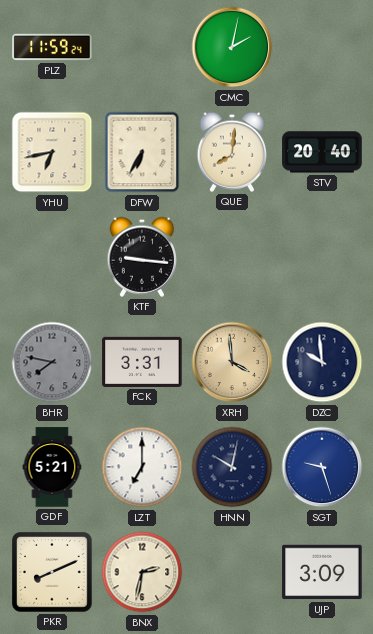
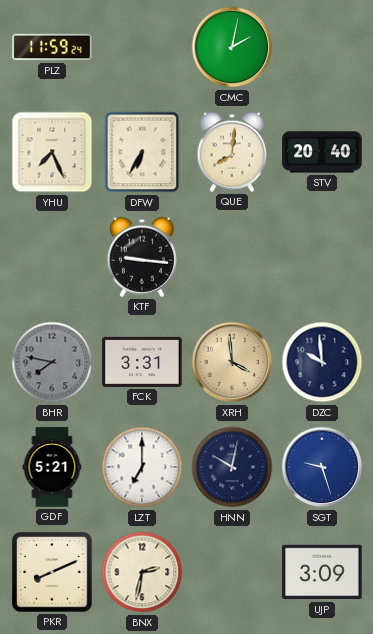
YHU: 6:43 -> 7:26
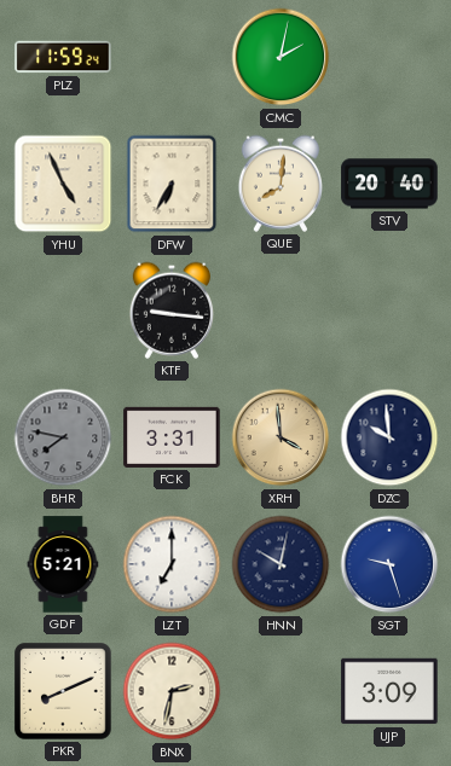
YHU: 7:26 -> 4:56
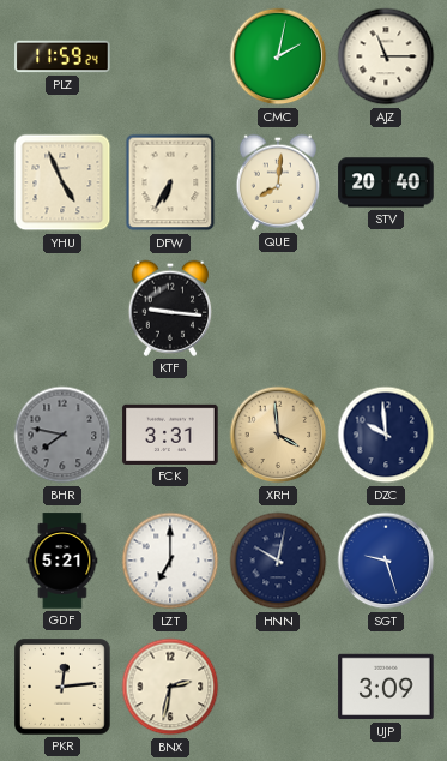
AJZ: none -> 11:15
PKR: 8:11 -> 12:14
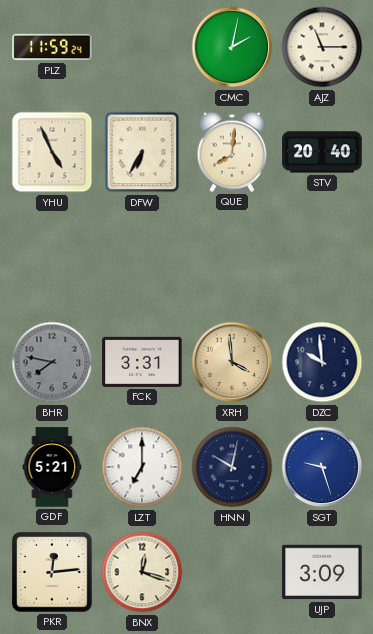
KTF: 9:16 -> none
BNX: 2:32 -> 12:18
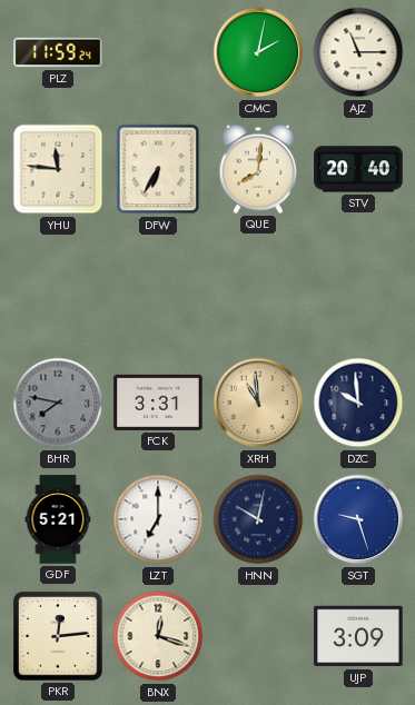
YHU: 4:56 -> 11:46
XRH: 3:59 -> 10:59
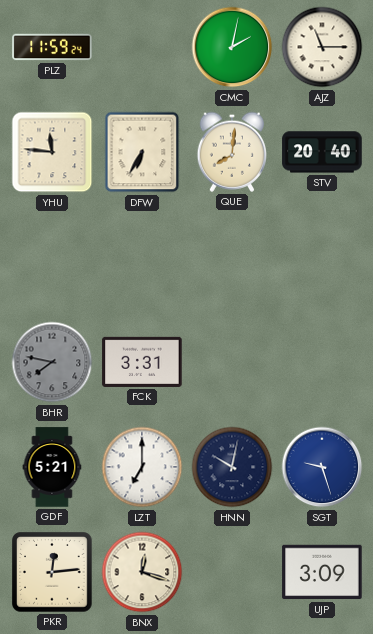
XRH: 10:59 -> none
DZC: 9:59 -> none
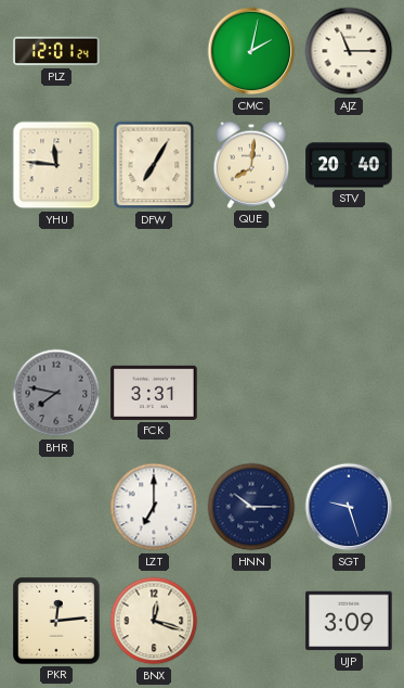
PLZ: 11:59 -> 12:01
DFW: 6:35 -> 7:05
GDF: 5:21 -> none
HNN: 10:02 -> 10:15
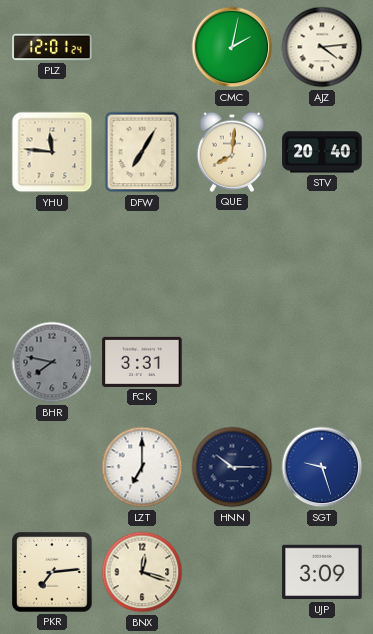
AJZ: 11:15 -> 4:14
PKR: 12:14 -> 7:14
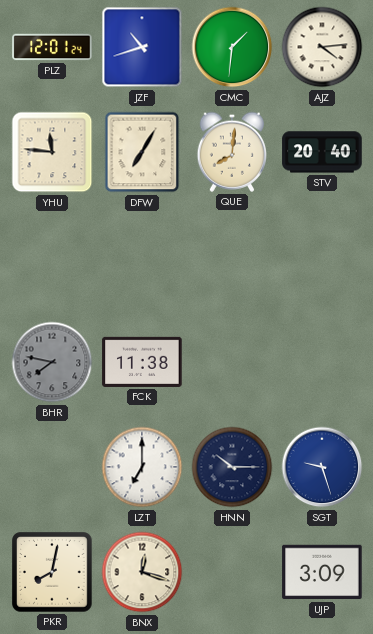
JZF: none -> 10:42
CMC: 2:02 -> 1:31
FCK: 3:31 -> 11:38
PKR: 7:14 -> 8:02
